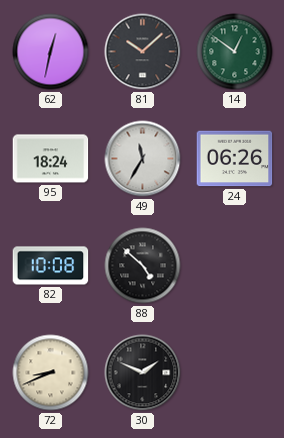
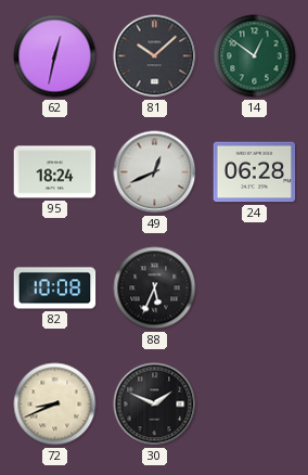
49: 11:35 -> 12:41
24: 06:26 -> 06:28
88: 4:52 -> 5:34
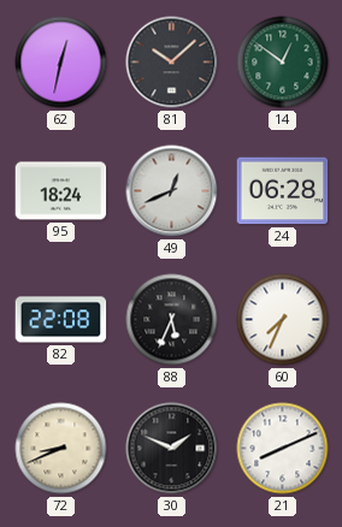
82: 10:08 -> 22:08
60: none -> 7:34
21: none -> 8:11
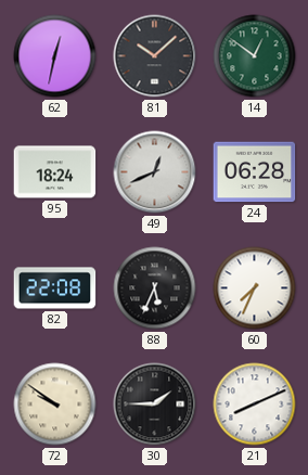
72: 8:41 -> 9:51
30: 1:49 -> 1:45
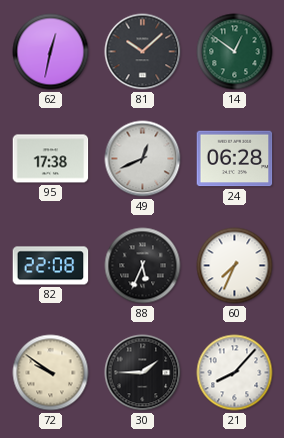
95: 18:24 -> 17:38
21: 8:11 -> 8:07
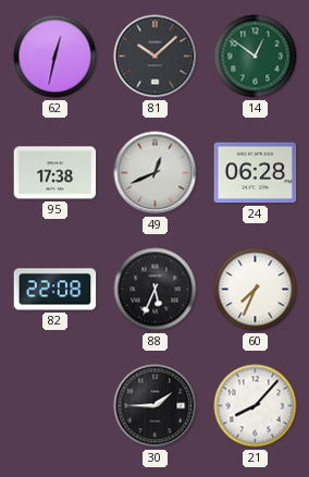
72: 9:51 -> none
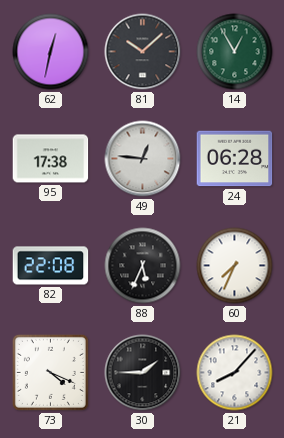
14: 12:51 -> 12:55
49: 12:41 -> 12:46
73: none -> 4:19
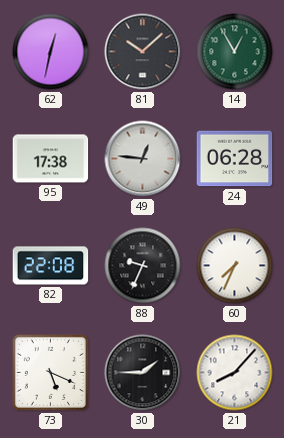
88: 5:34 -> 9:34
73: 4:19 -> 5:19
